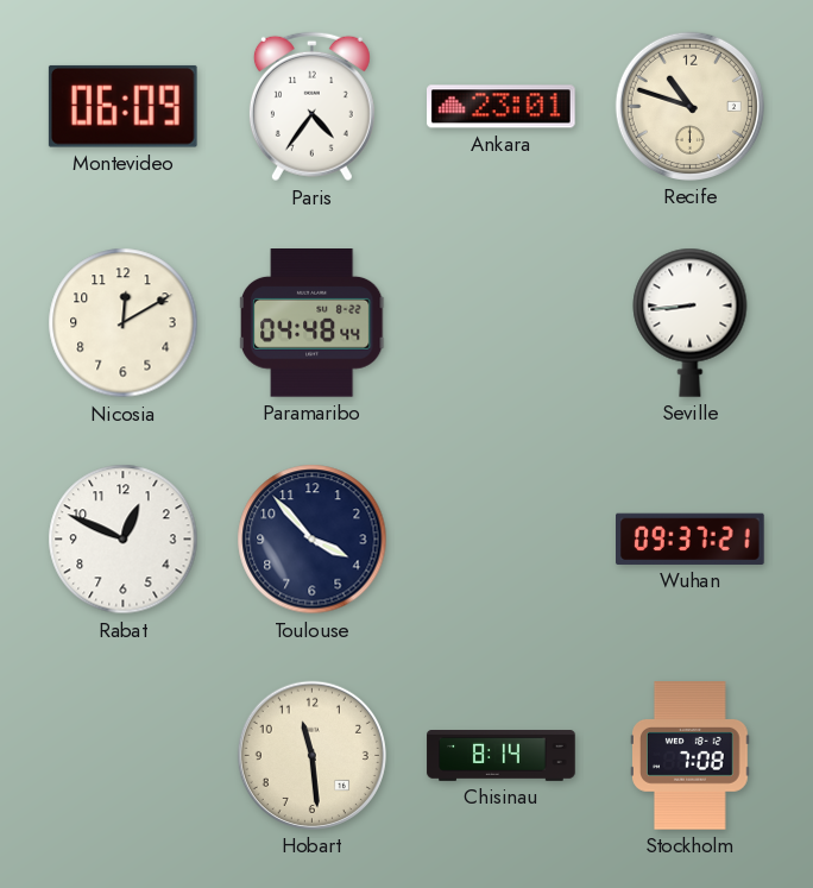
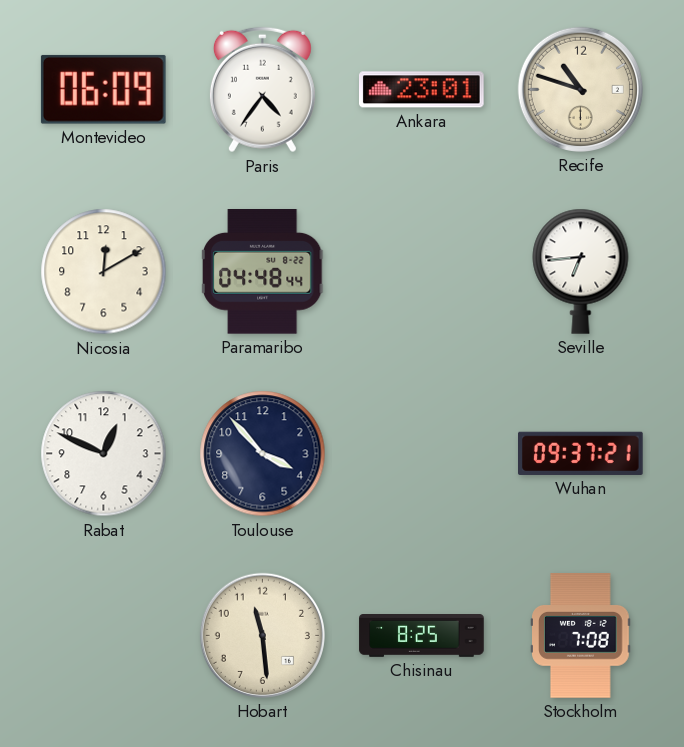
Seville: 8:44 -> 6:44
Chisinau: 8:14 -> 8:25
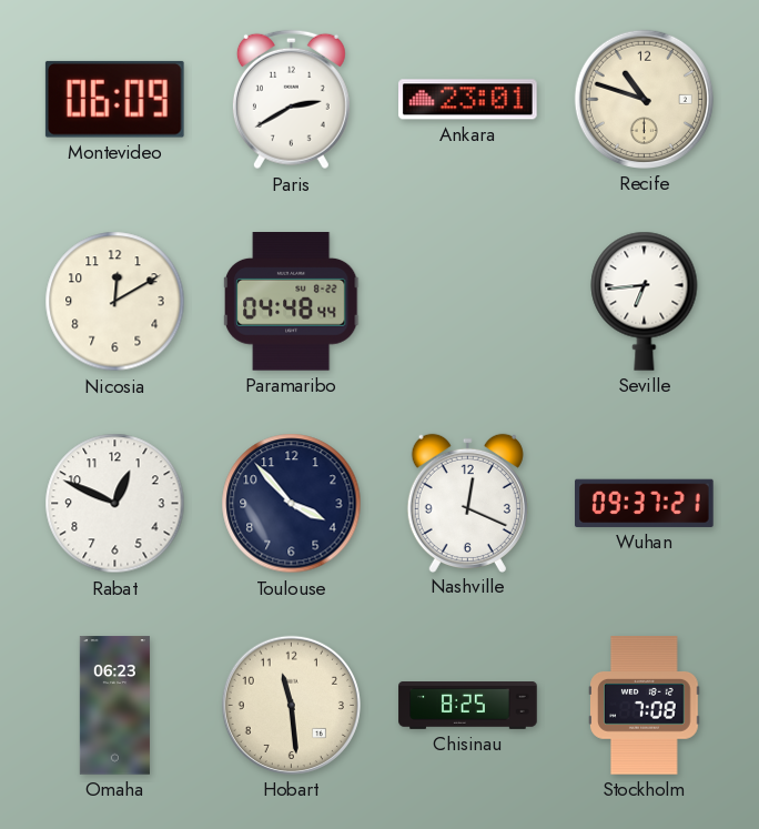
Paris: 4:36 -> 2:40
Nashville: none -> 12:19
Omaha: none -> 06:23
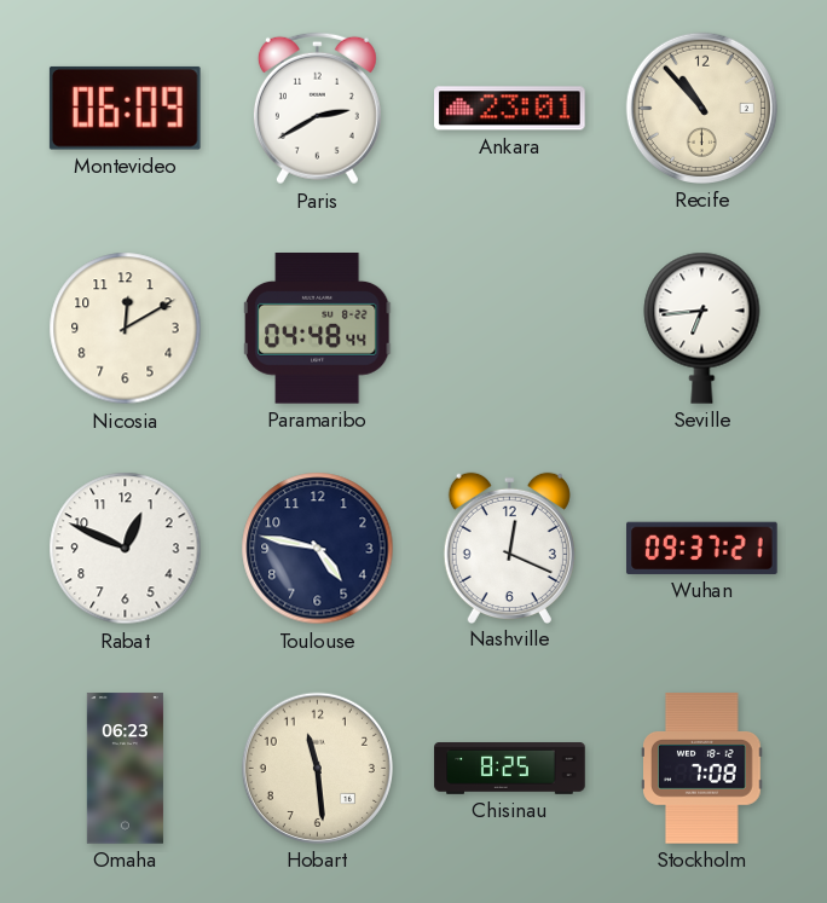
Recife: 10:48 -> 10:53
Toulouse: 3:53 -> 4:47
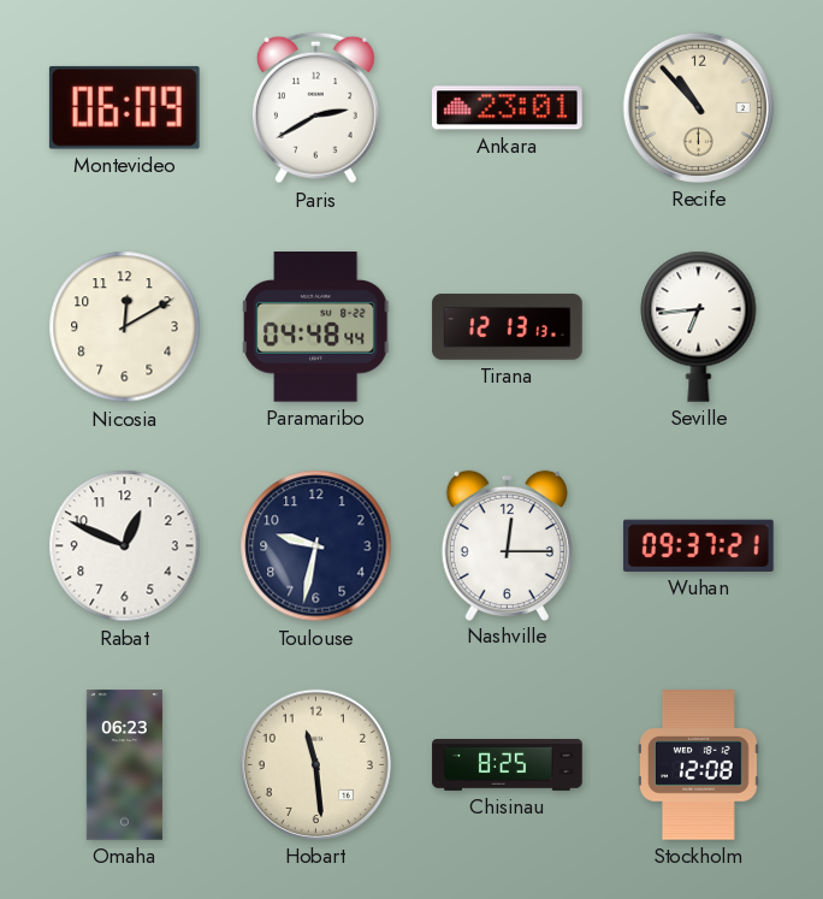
Tirana: none -> 12:13
Toulouse: 4:47 -> 9:32
Nashville: 12:19 -> 12:15
Stockholm: 7:08 -> 12:08
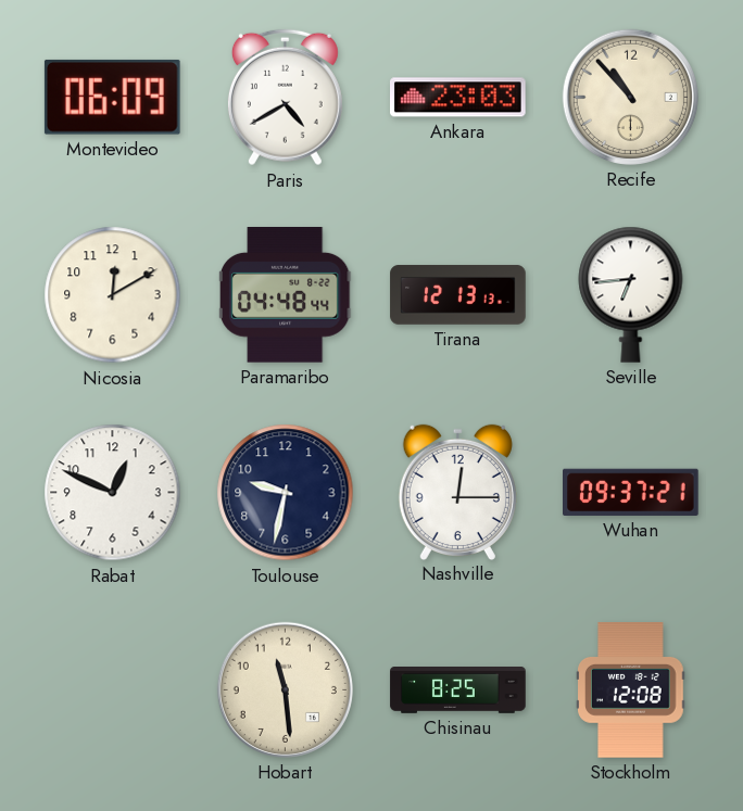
Paris: 2:40 -> 4:40
Ankara: 23:01 -> 23:03
Omaha: 06:23 -> none
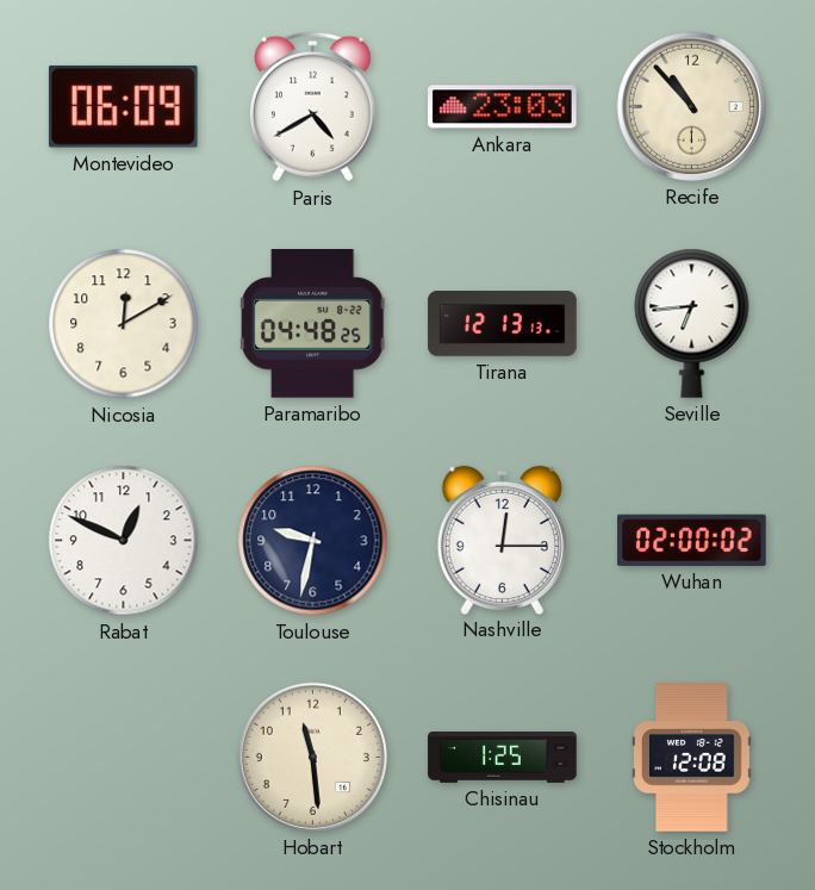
Paramaribo: 04:48:44 -> 04:48:25
Wuhan: 09:37 -> 02:00
Chisinau: 8:25 -> 1:25
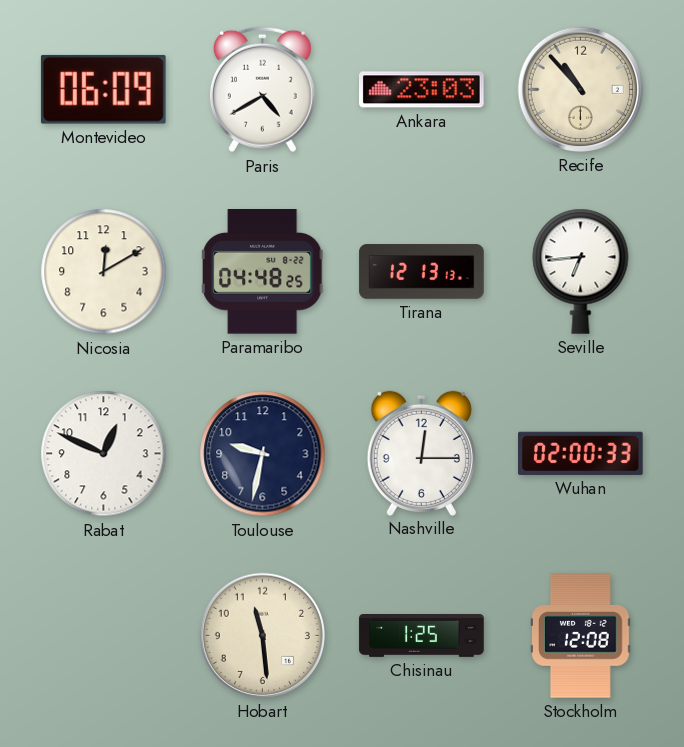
Wuhan: 02:00:02 -> 02:00:33
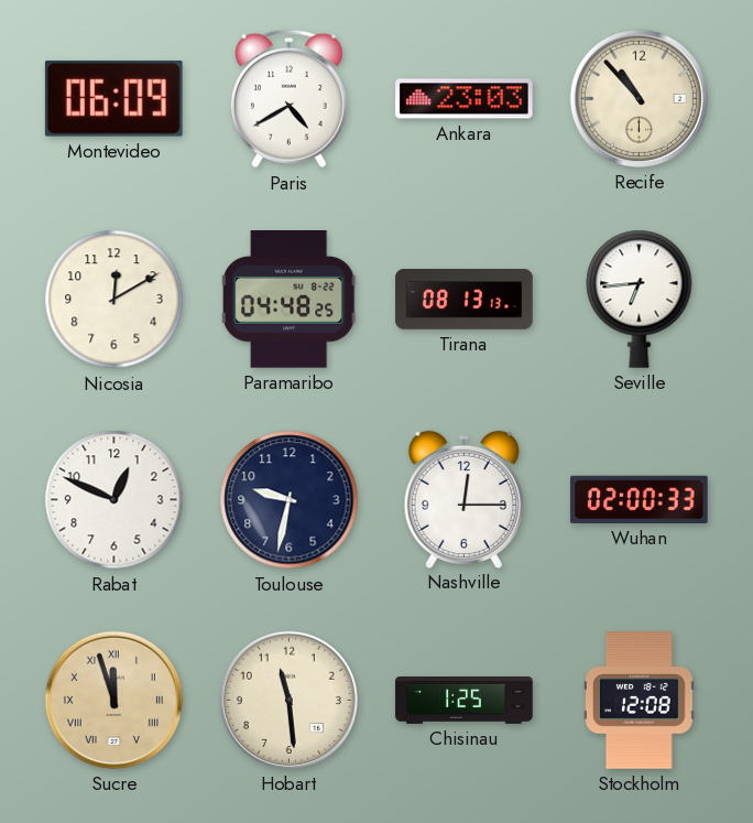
Tirana: 12:13 -> 08:13
Sucre: none -> 11:57
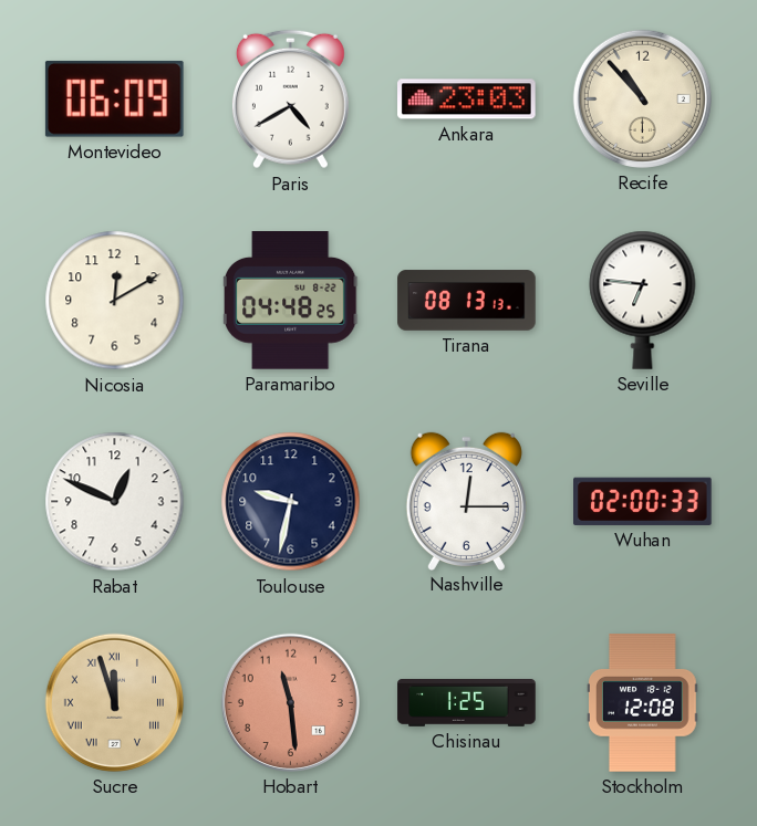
Seville: 6:44 -> 6:46
Hobart dial: cream -> salmon
